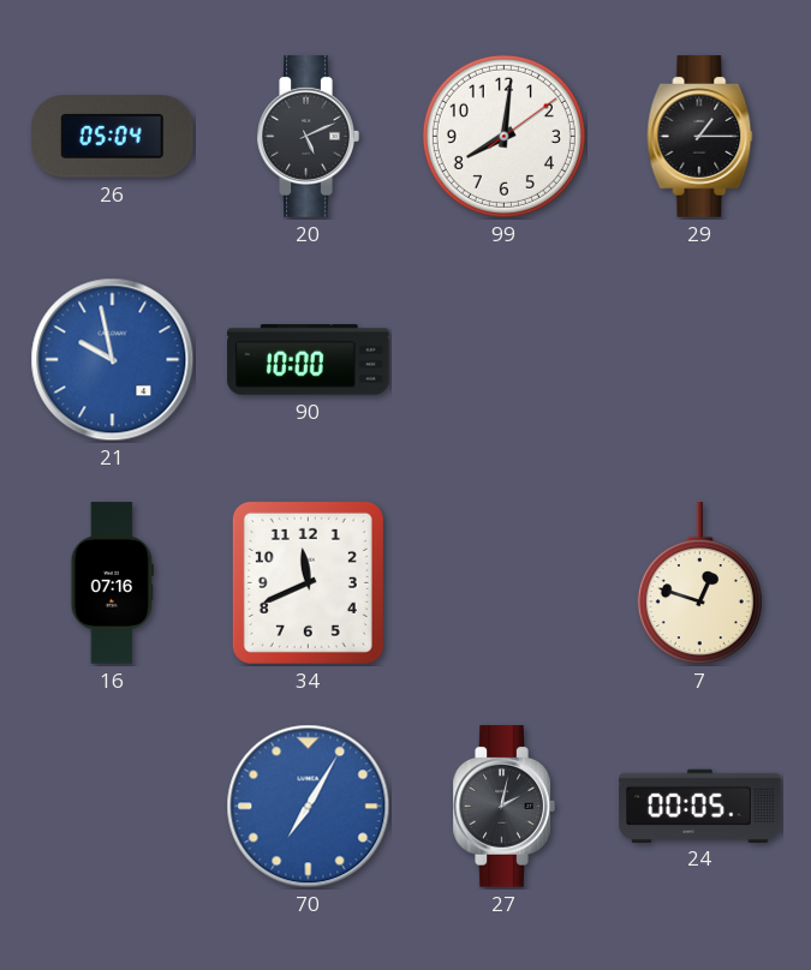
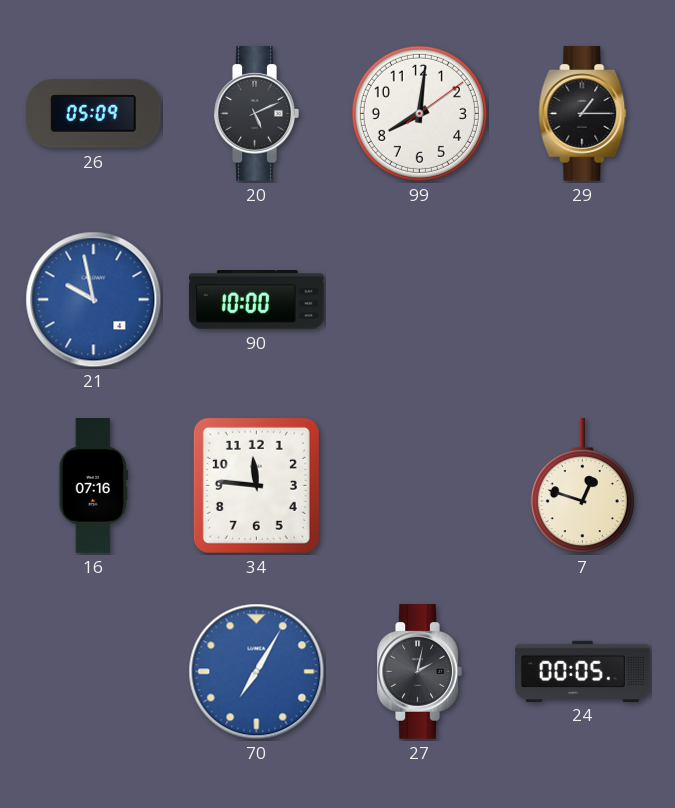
26: 05:04 -> 05:09
34: 11:41 -> 11:46
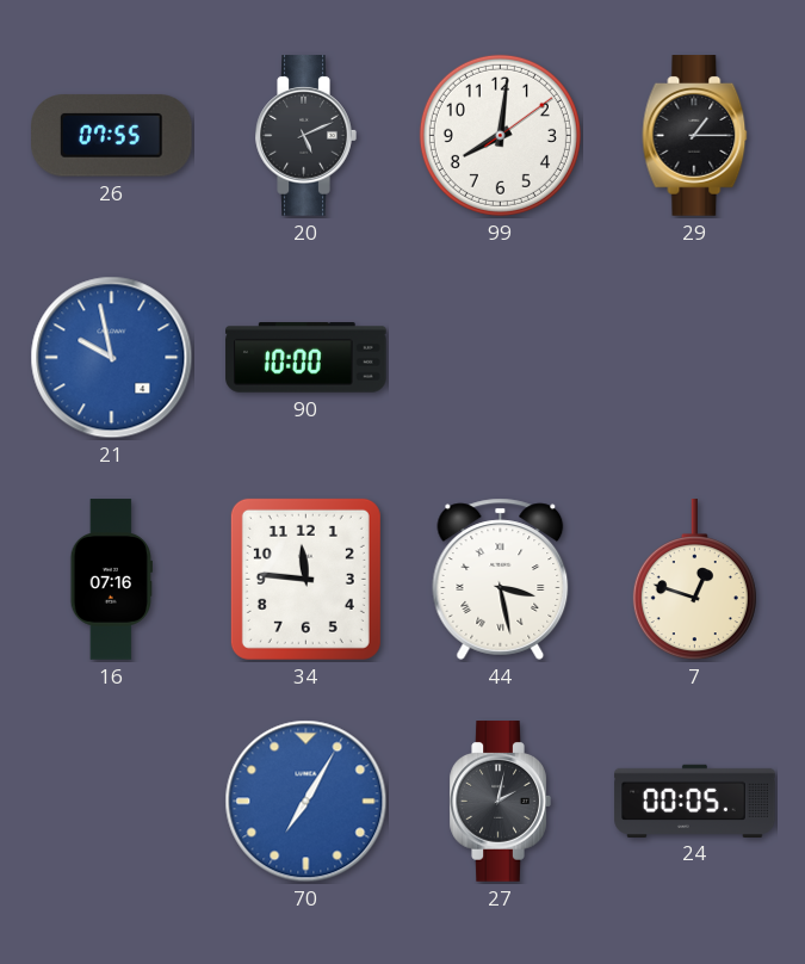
26: 05:09 -> 07:55
44: none -> 3:28
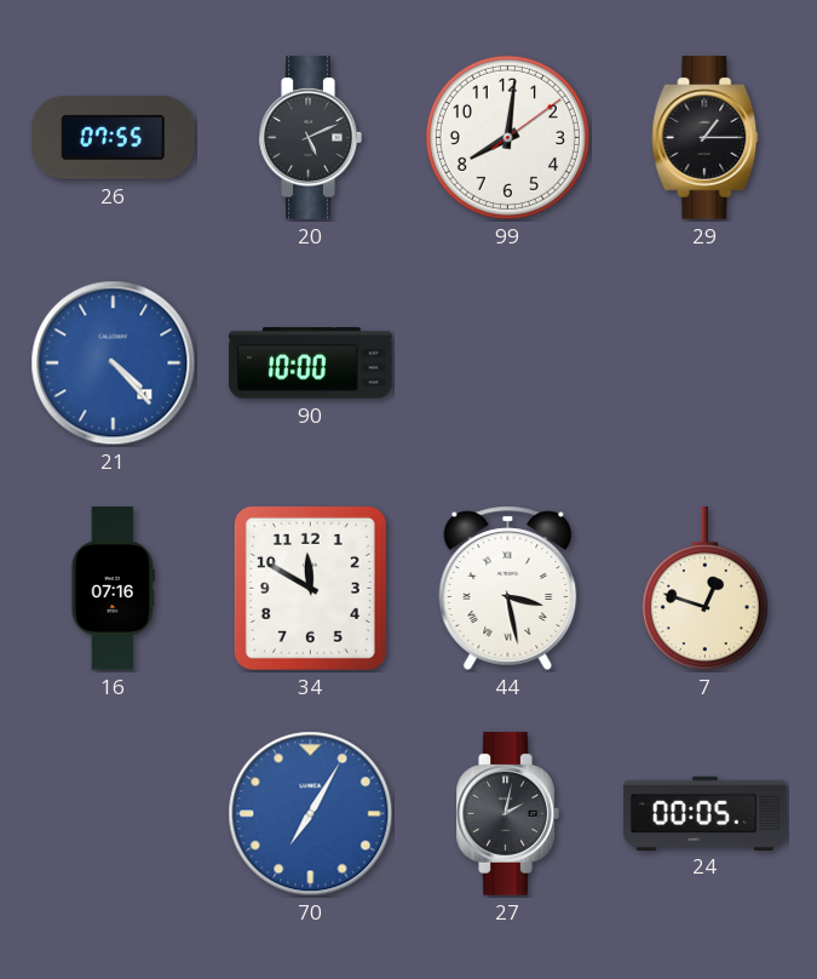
21: 9:58 -> 4:23
34: 11:46 -> 11:50
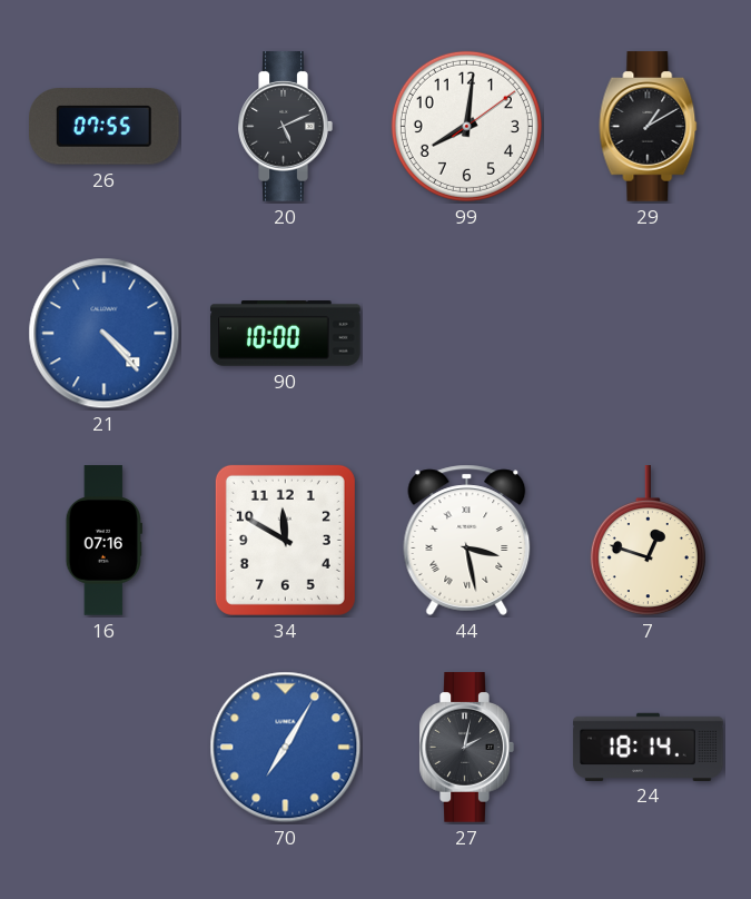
29: 1:15 -> 1:10
24: 00:05 -> 18:14
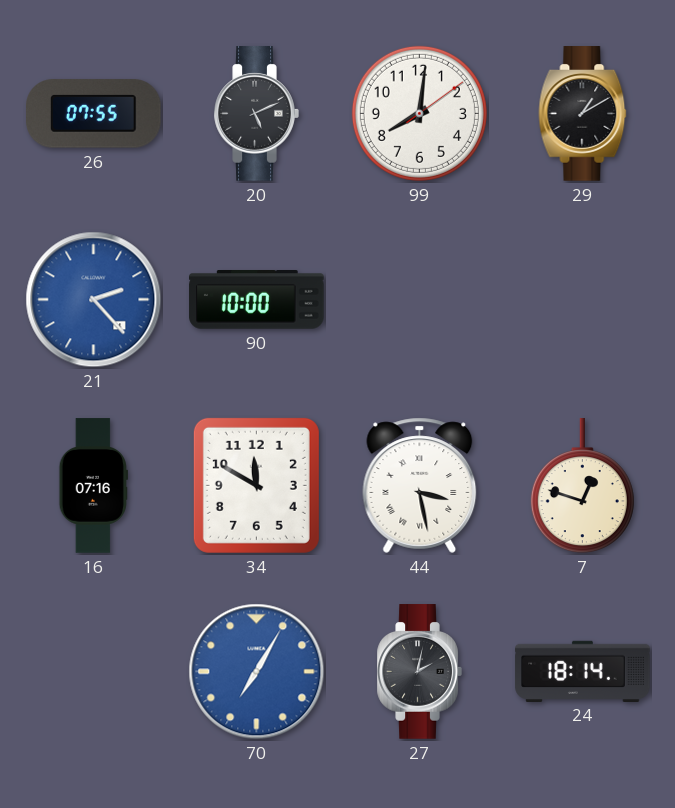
21: 4:23 -> 2:23
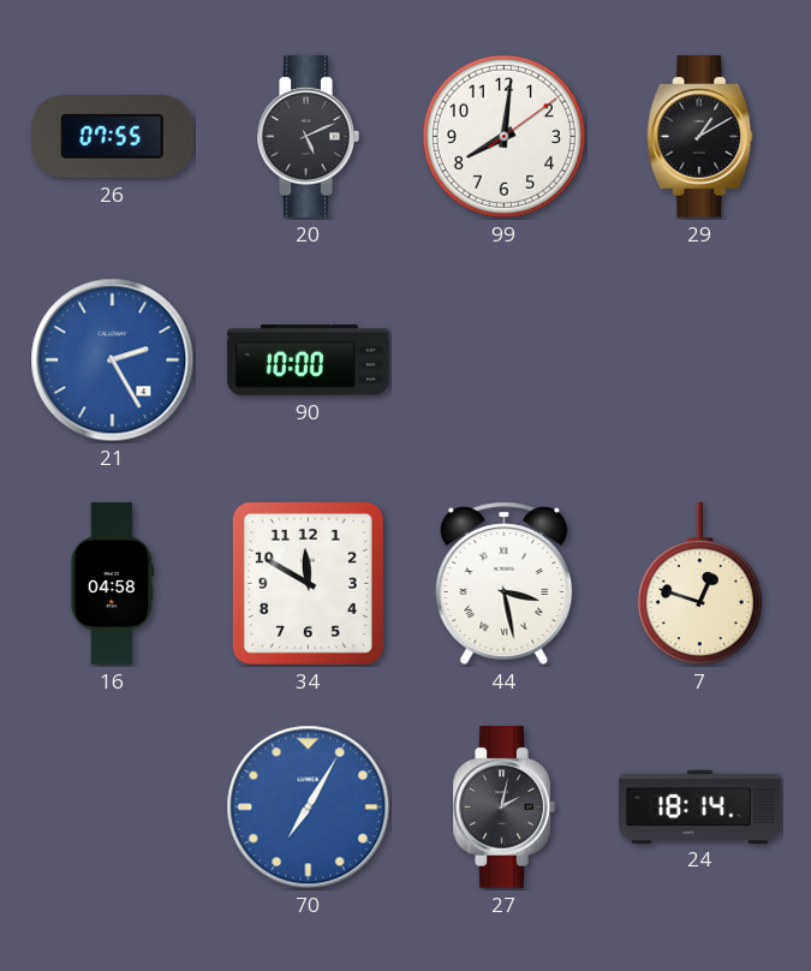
21: 2:23 -> 2:25
16: 07:16 -> 04:58
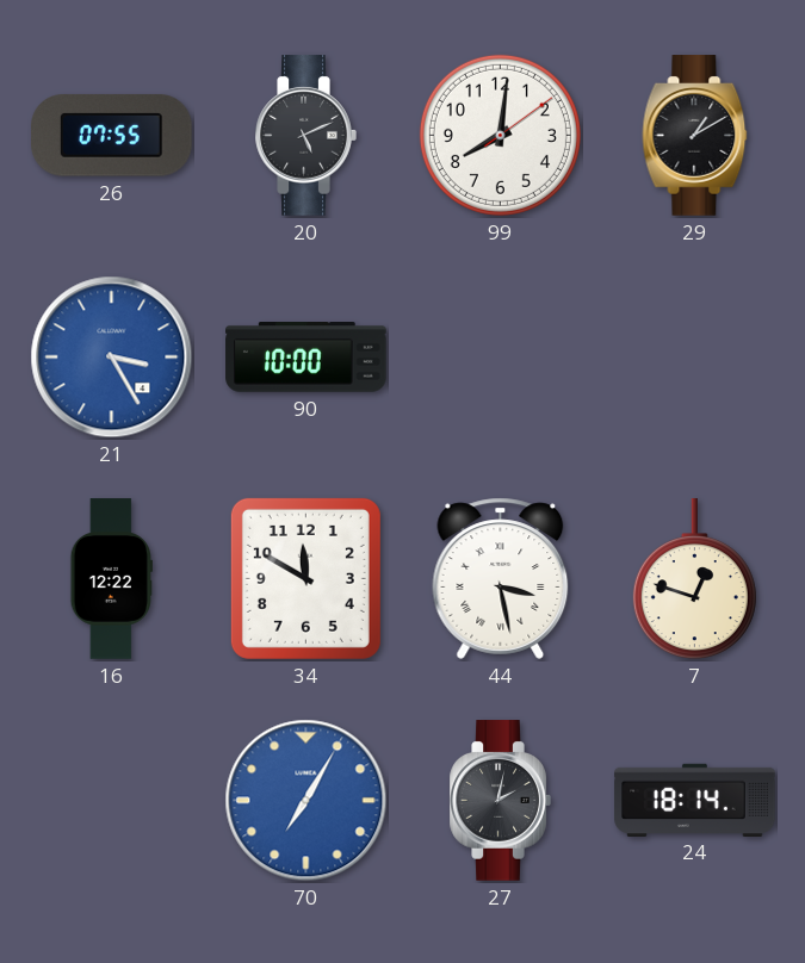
21: 2:25 -> 3:25
16: 04:58 -> 12:22
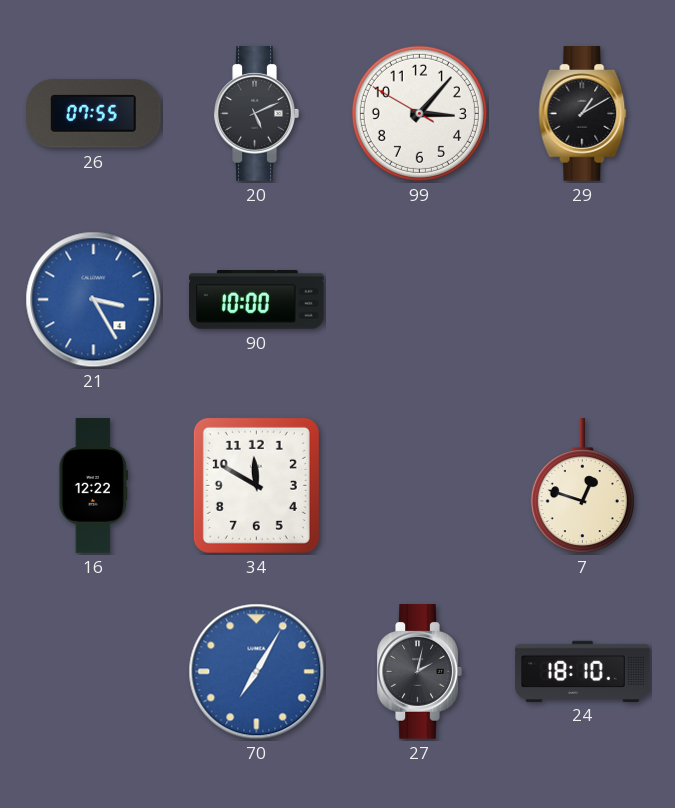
99: 8:01 -> 3:06
44: 3:28 -> none
24: 18:14 -> 18:10
